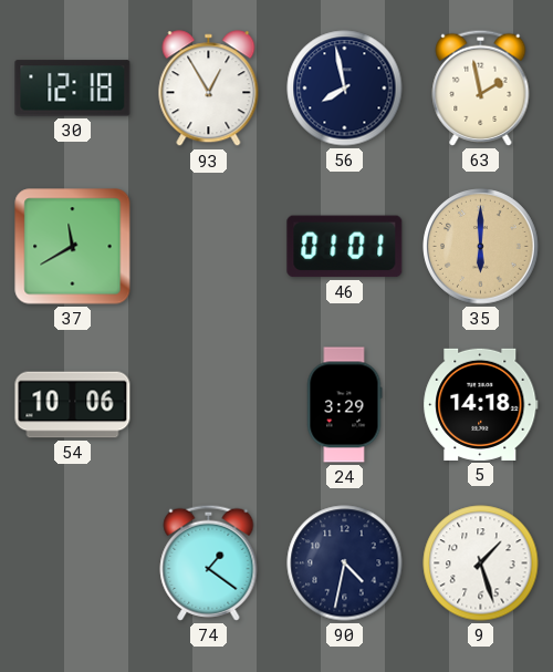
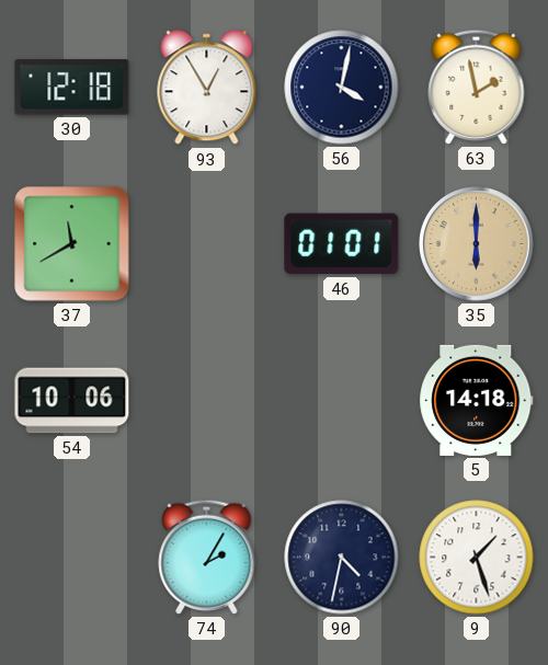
56: 7:58 -> 4:02
24: 3:29 -> none
74: 1:21 -> 2:05
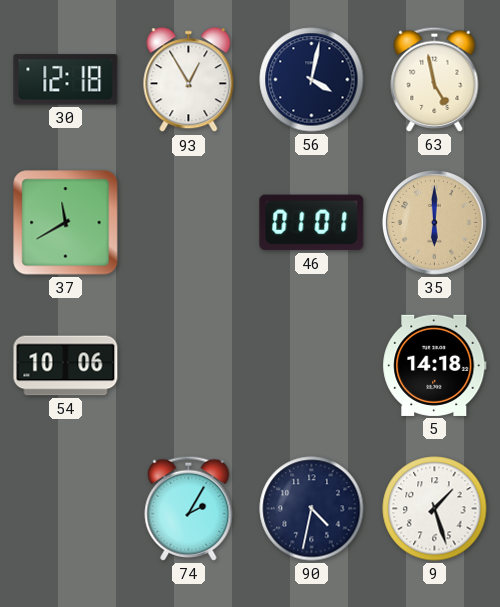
63: 1:58 -> 4:58
